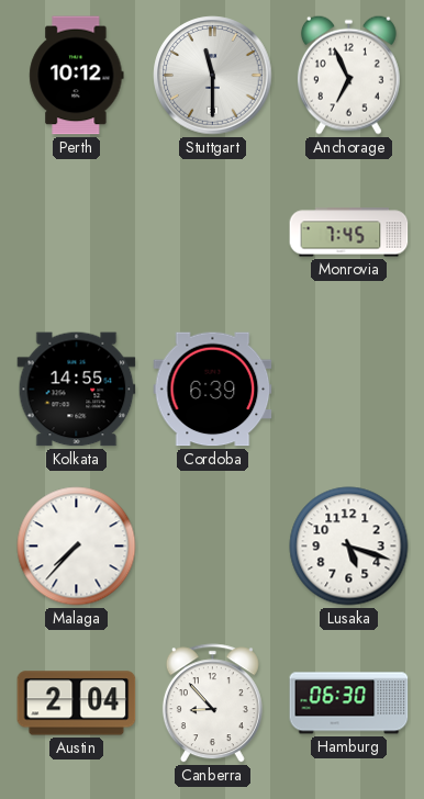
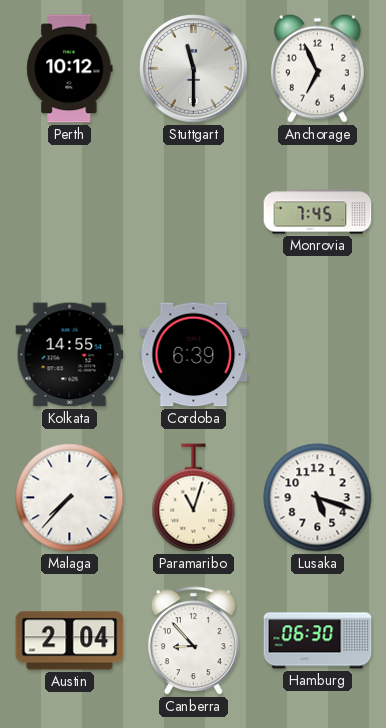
Paramaribo: none -> 11:03
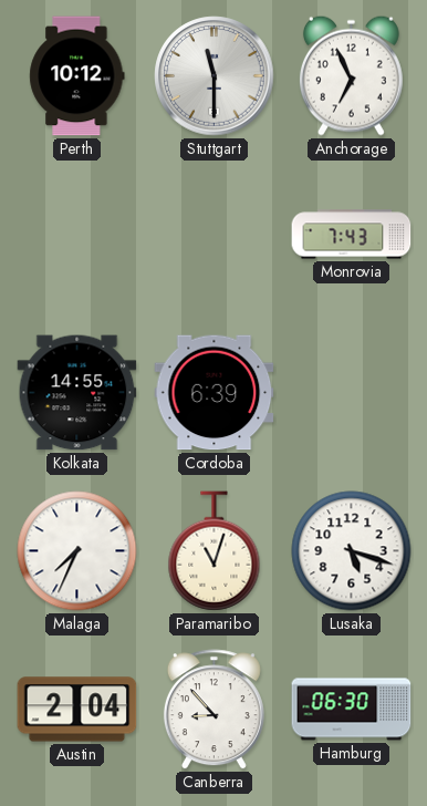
Monrovia: 7:45 -> 7:43
Malaga: 7:37 -> 7:34
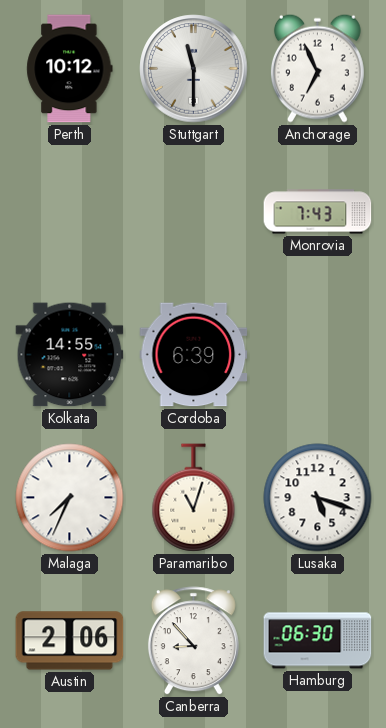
Austin: 2:04 -> 2:06
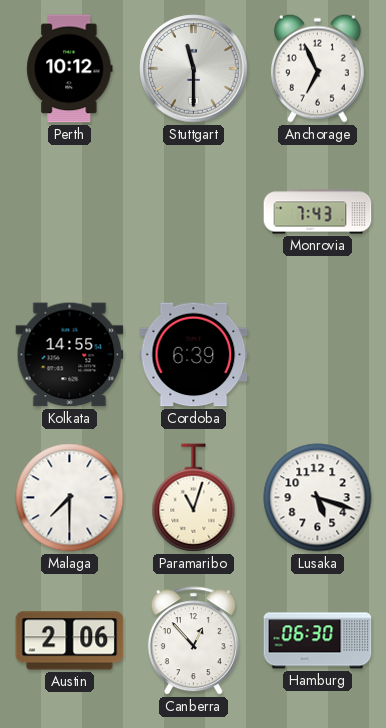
Malaga: 7:34 -> 7:30
Canberra: 8:53 -> 12:53
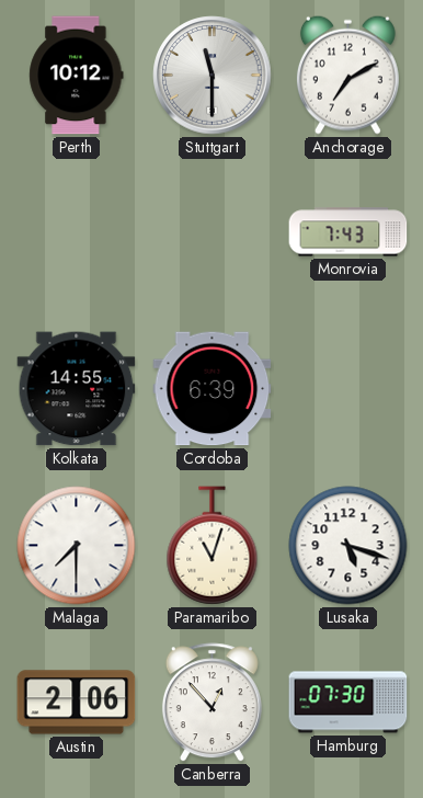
Anchorage: 6:56 -> 7:10
Hamburg: 06:30 -> 07:30
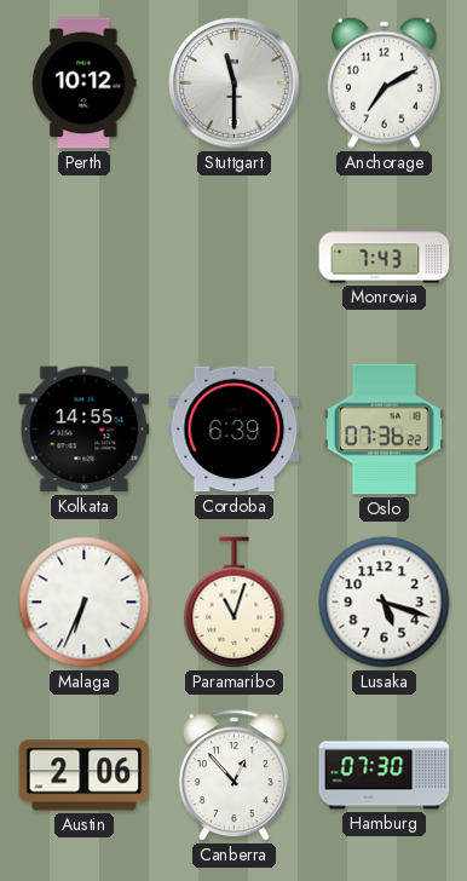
Oslo: none -> 07:36
Malaga: 7:30 -> 6:34
